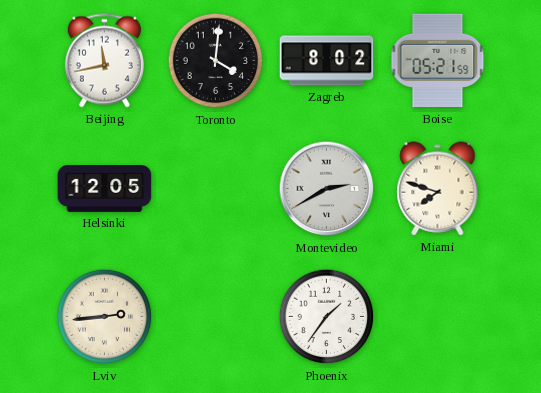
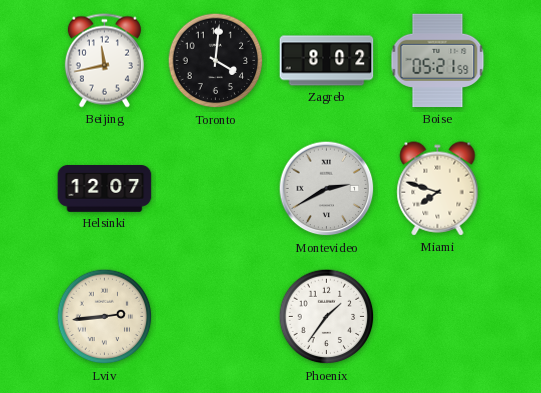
Helsinki: 12:05 -> 12:07
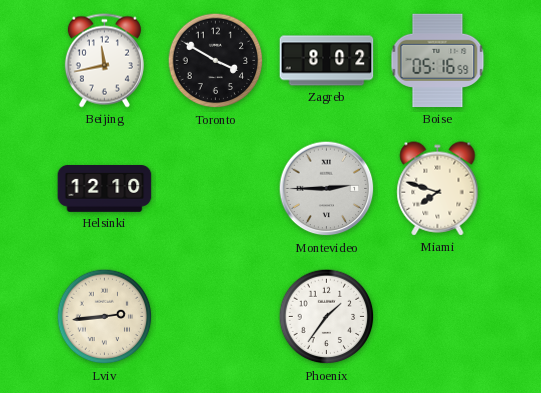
Toronto: 4:01 -> 3:50
Boise: 05:21 -> 05:16
Helsinki: 12:07 -> 12:10
Montevideo: 2:40 -> 2:45
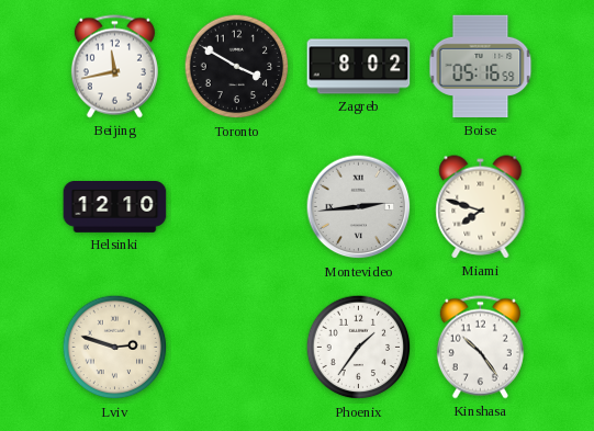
Montevideo: 2:45 -> 2:44
Lviv: 2:44 -> 2:48
Kinshasa: none -> 10:24
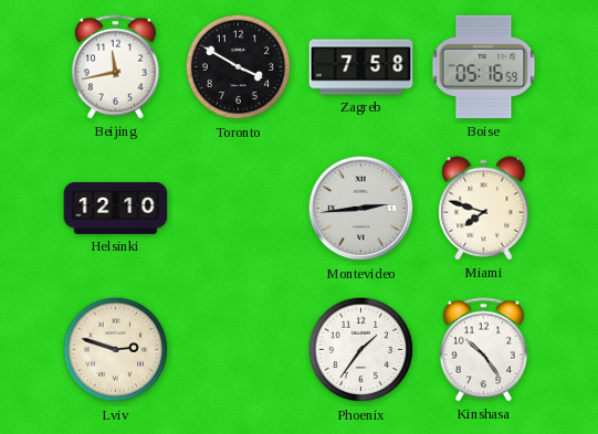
Zagreb: 8:02 -> 7:58
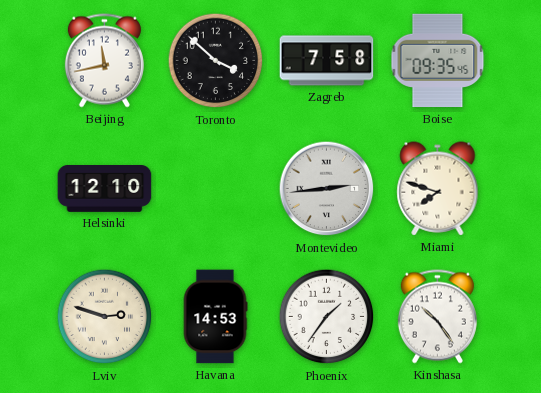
Toronto: 3:50 -> 3:52
Boise: 05:16 -> 09:35
Havana: none -> 14:53
